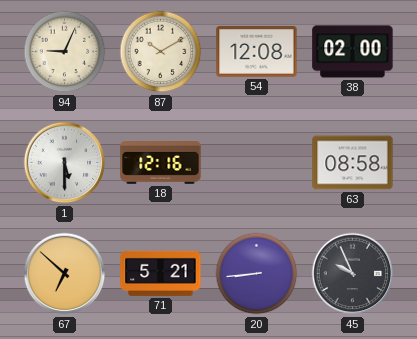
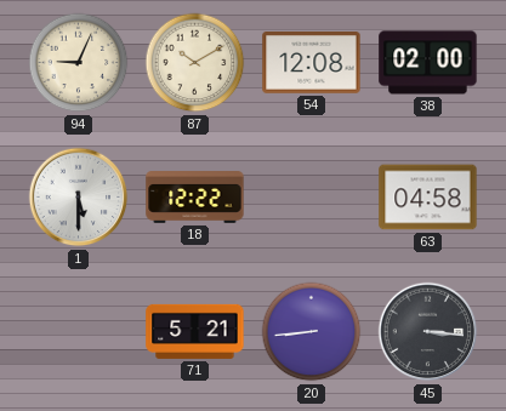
18: 12:16 -> 12:22
63: 08:58 -> 04:58
67: 6:52 -> none
45: 9:56 -> 3:16
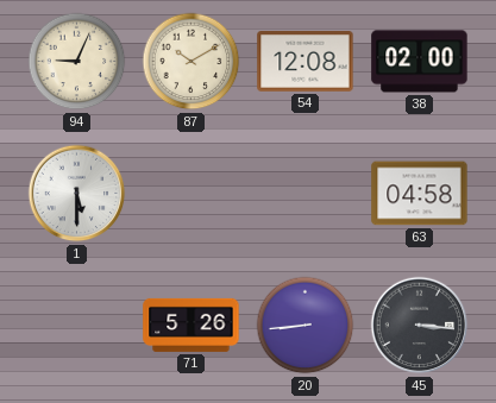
18: 12:22 -> none
71: 5:21 -> 5:26
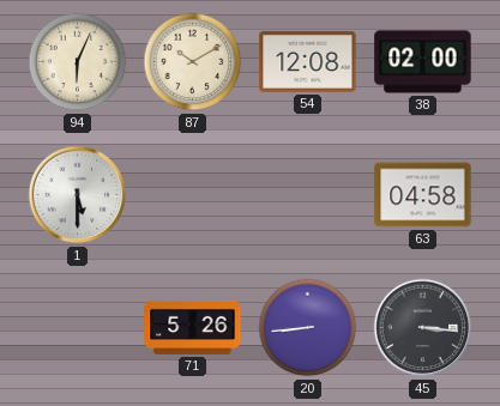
94: 9:04 -> 6:04
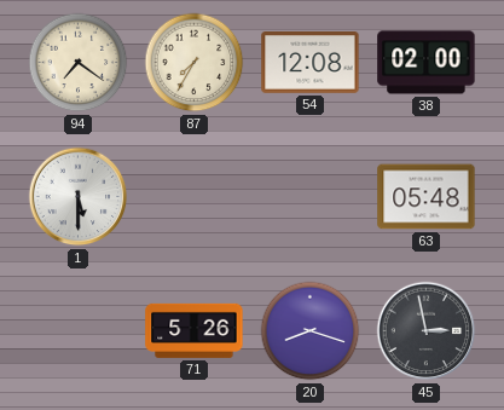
94: 6:04 -> 7:21
87: 10:10 -> 7:35
63: 04:58 -> 05:48
20: 8:44 -> 8:18
45: 3:16 -> 2:58
